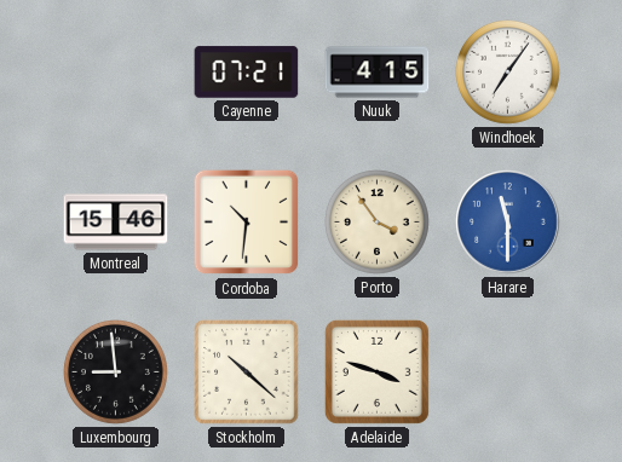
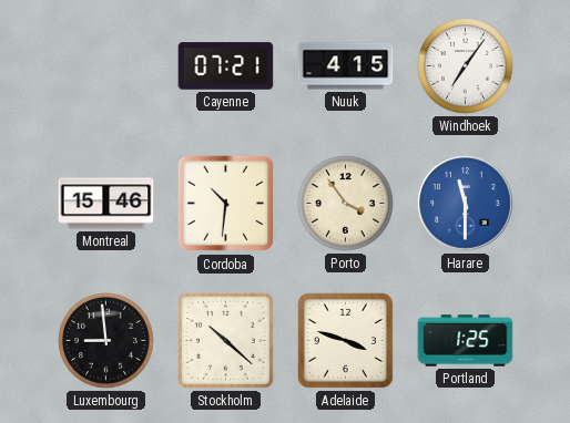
Portland: none -> 1:25
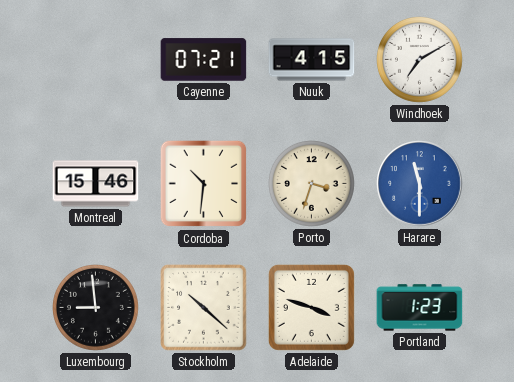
Windhoek: 7:06 -> 7:10
Porto: 3:54 -> 3:33
Portland: 1:25 -> 1:23
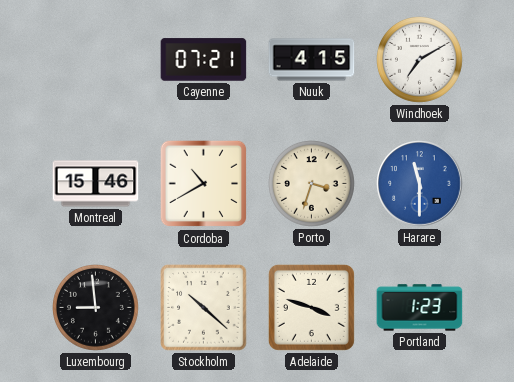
Cordoba: 10:31 -> 10:40
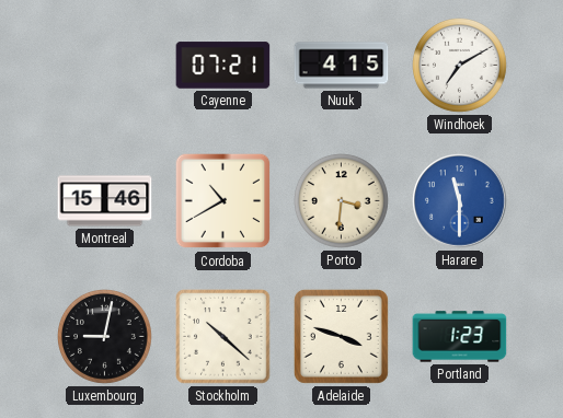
Porto: 3:33 -> 3:31
Luxembourg: 8:59 -> 9:02
